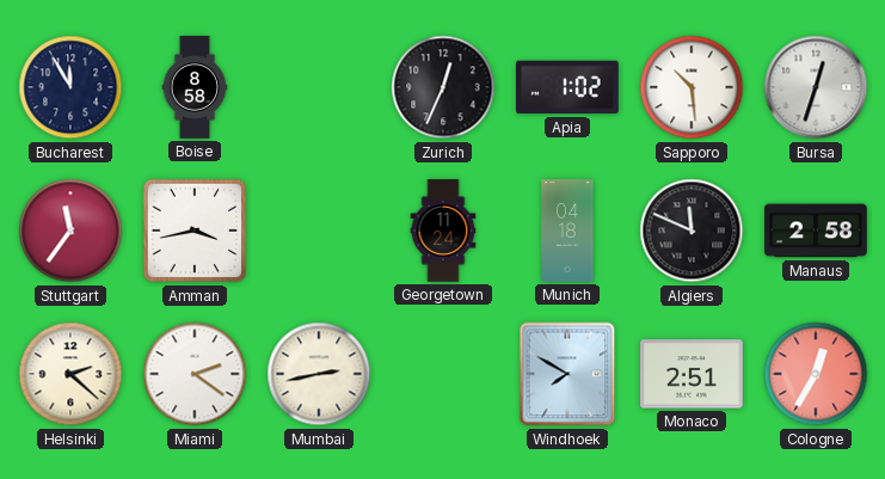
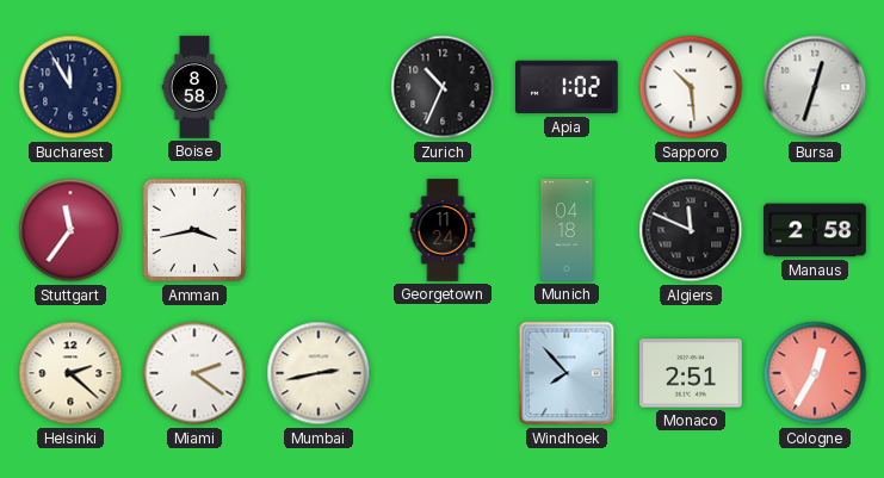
Zurich: 12:34 -> 10:34
Windhoek: 7:50 -> 7:53
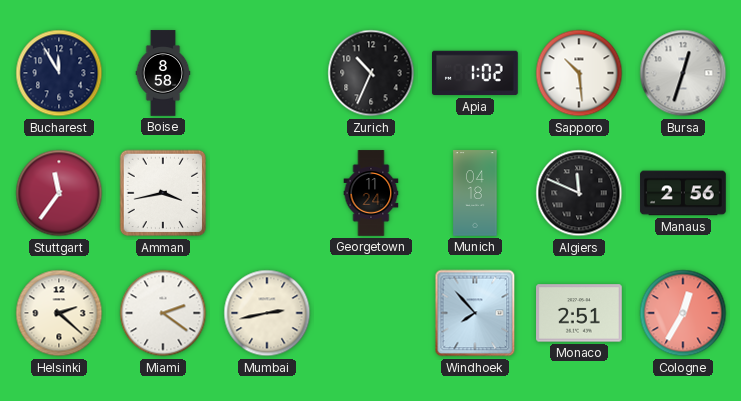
Manaus: 2:58 -> 2:56
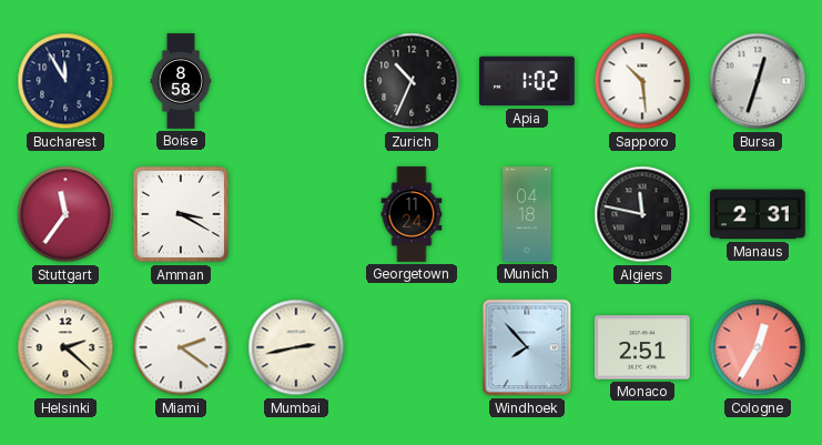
Amman: 3:43 -> 3:20
Algiers: 11:49 -> 11:47
Manaus: 2:56 -> 2:31
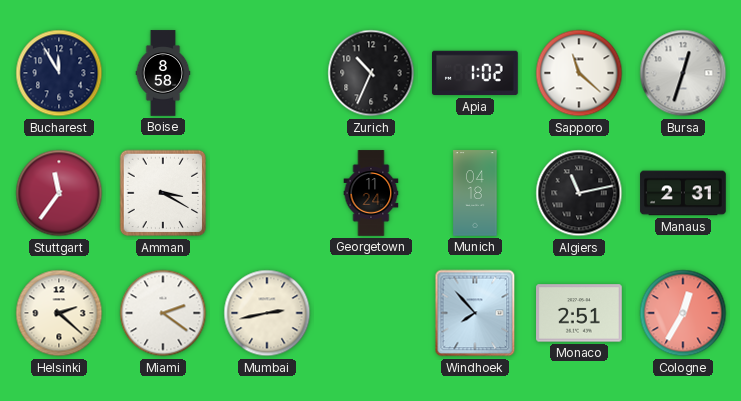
Sapporo: 10:29 -> 11:22
Algiers: 11:47 -> 11:13
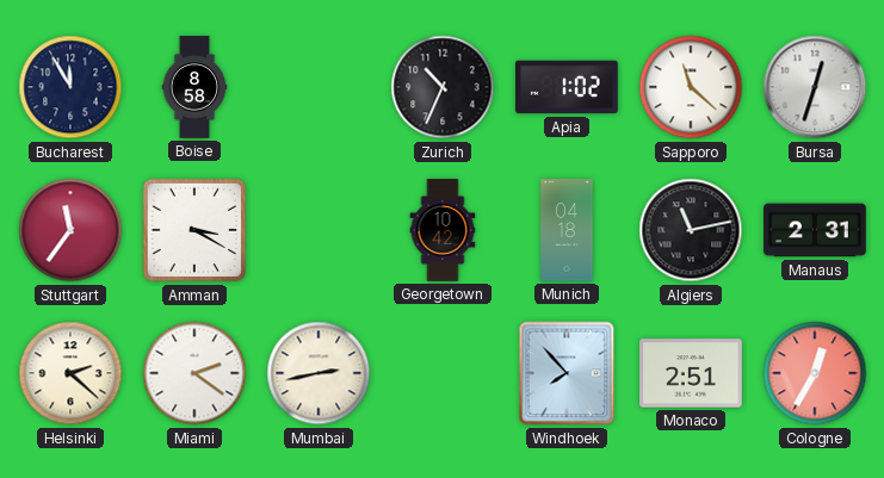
Georgetown: 11:24 -> 10:42
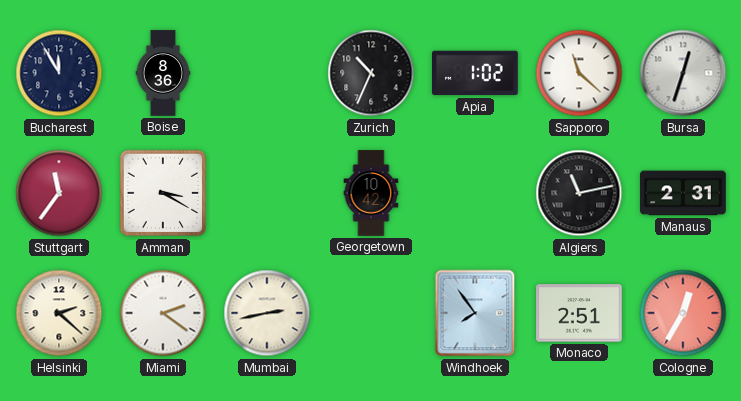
Boise: 8:58 -> 8:36
Munich: 04:18 -> none
Windhoek: 7:53 -> 7:54
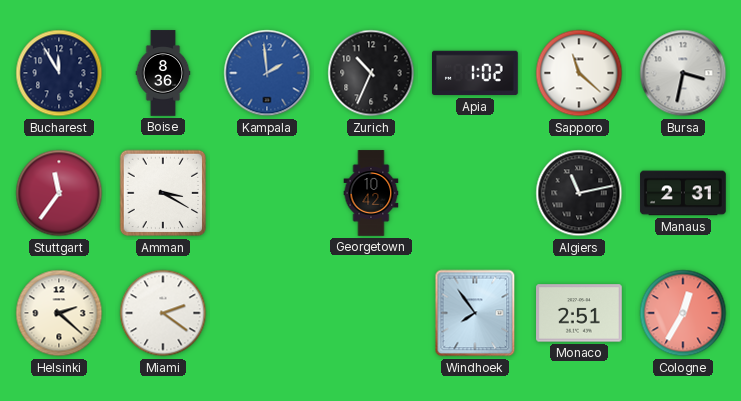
Kampala: none -> 1:59
Bursa: 12:33 -> 3:32
Mumbai: 2:43 -> none
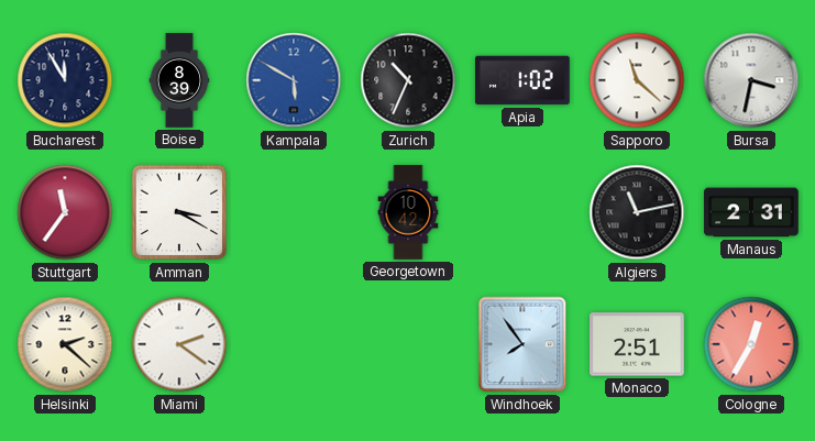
Boise: 8:36 -> 8:39
Kampala: 1:59 -> 5:50
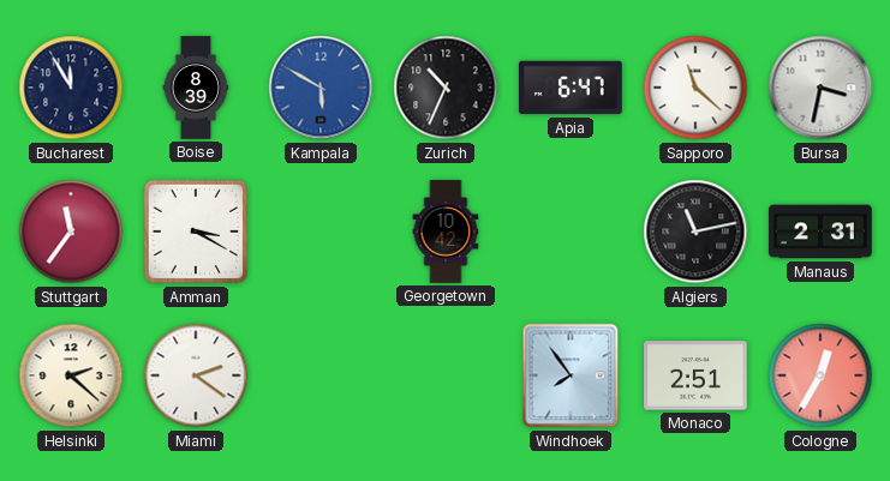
Apia: 1:02 -> 6:47
